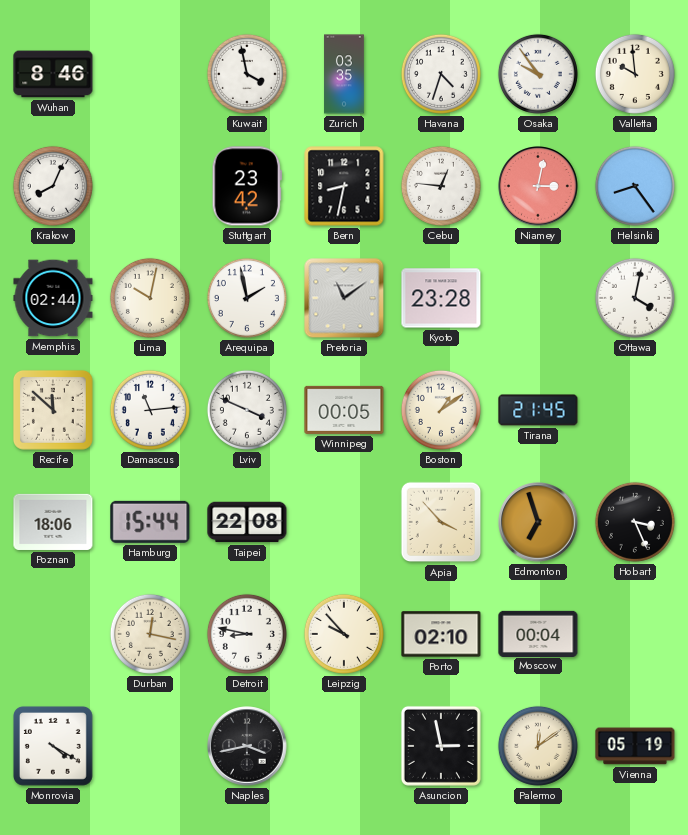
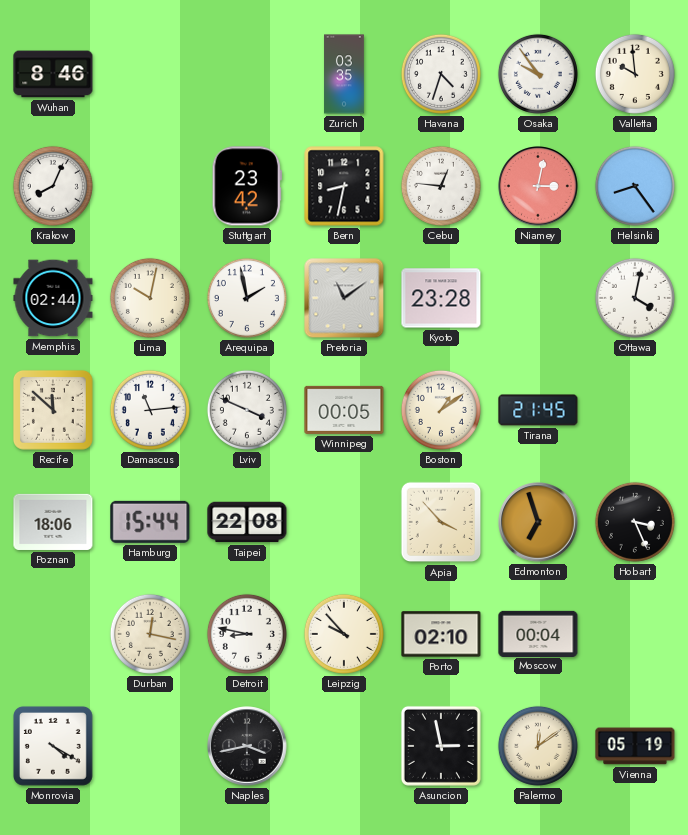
Kuwait: 3:58 -> none
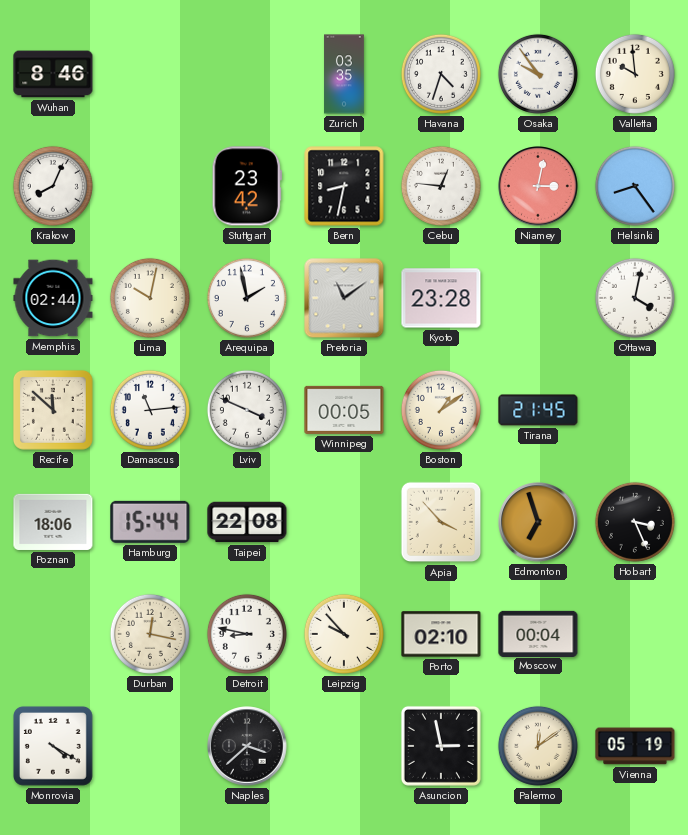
Naples: 3:43 -> 3:38
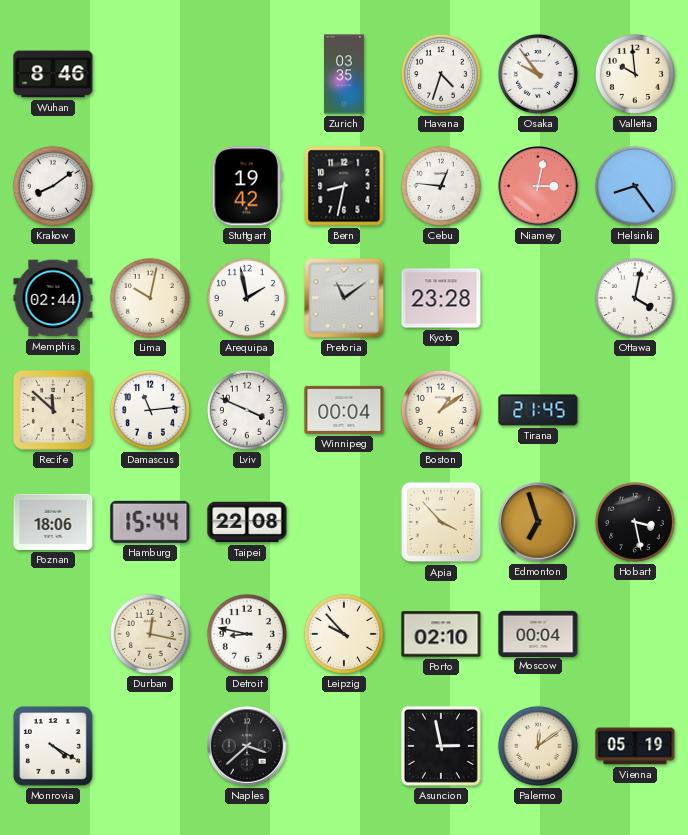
Krakow: 8:04 -> 8:09
Stuttgart: 23:42 -> 19:42
Winnipeg: 00:05 -> 00:04
Hobart: 3:26 -> 3:28
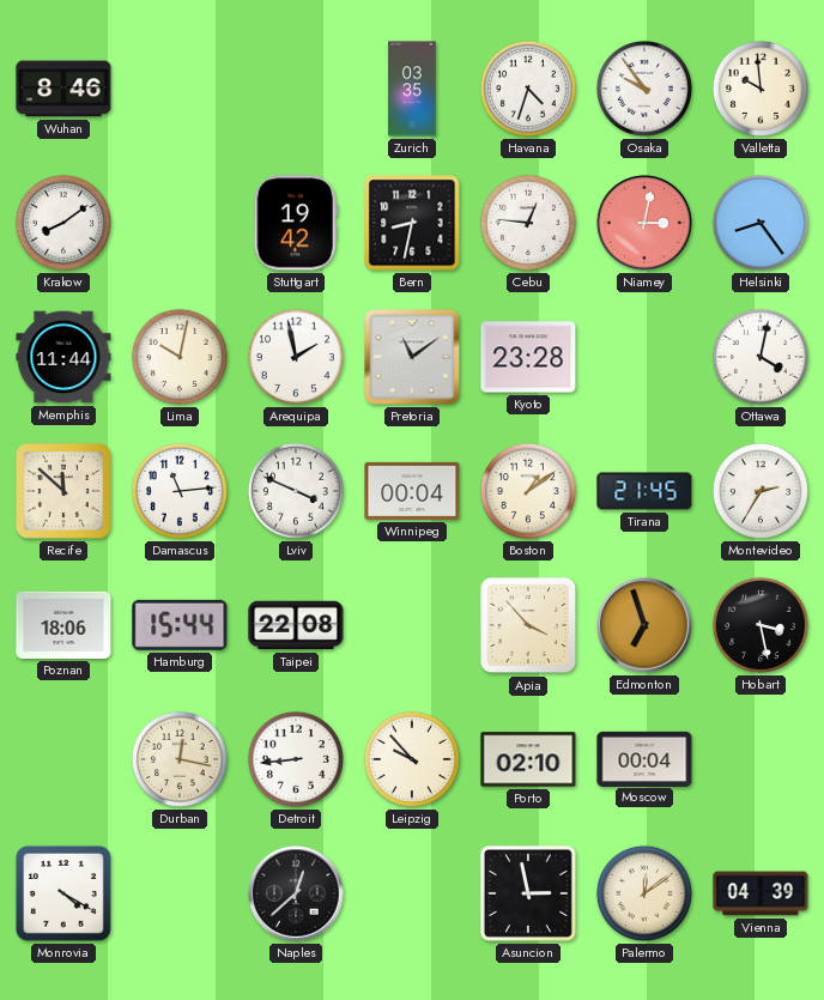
Memphis: 02:44 -> 11:44
Montevideo: none -> 2:35
Detroit: 8:47 -> 8:44
Naples: 3:38 -> 12:38
Vienna: 05:19 -> 04:39
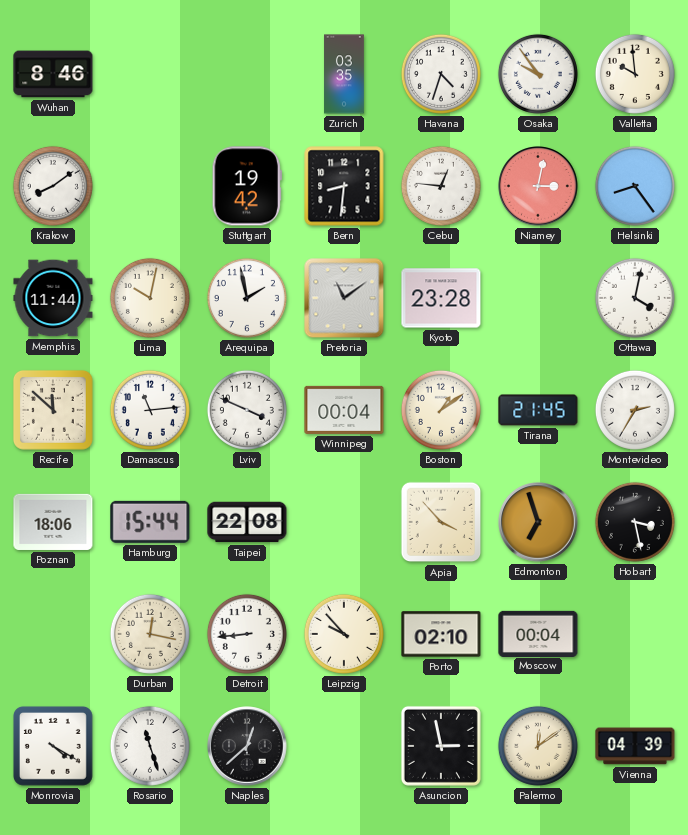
Bern: 8:32 -> 8:31
Rosario: none -> 11:27
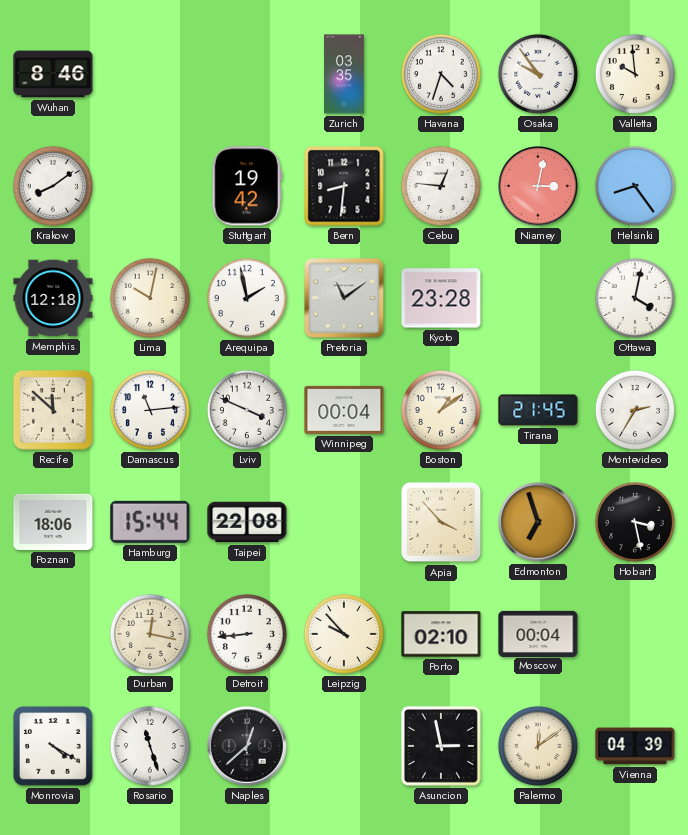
Memphis: 11:44 -> 12:18
